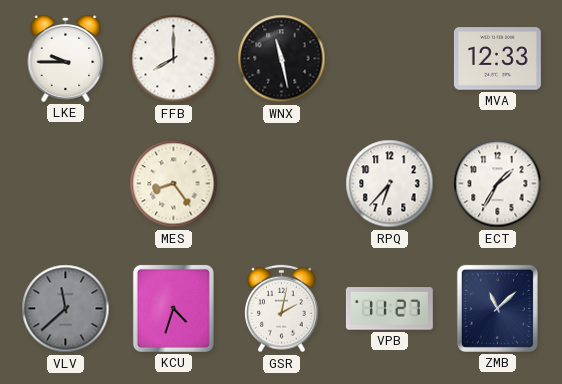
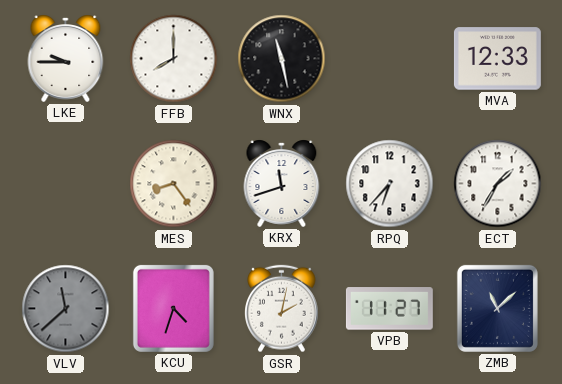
KRX: none -> 11:42
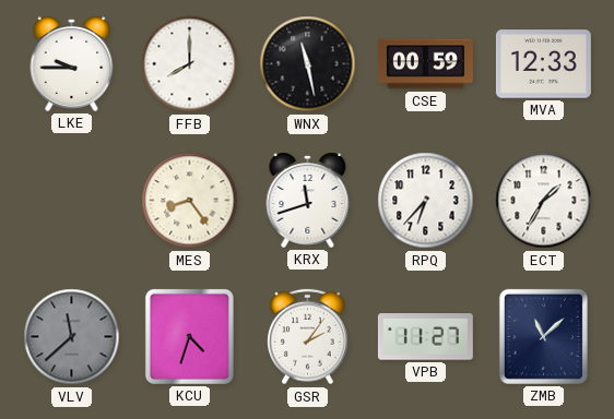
CSE: none -> 00:59
GSR: 2:02 -> 2:06
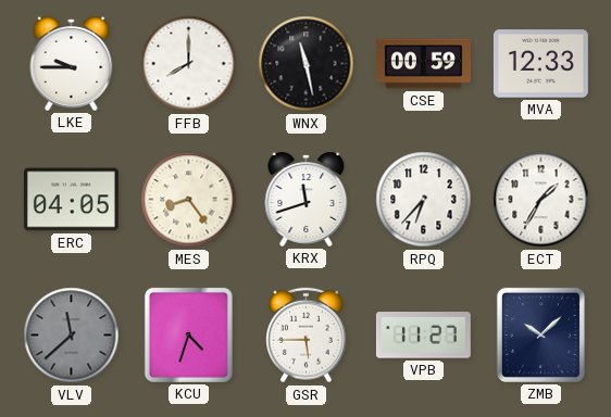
ERC: none -> 04:05
GSR: 2:06 -> 5:45
ZMB: 11:08 -> 10:08
